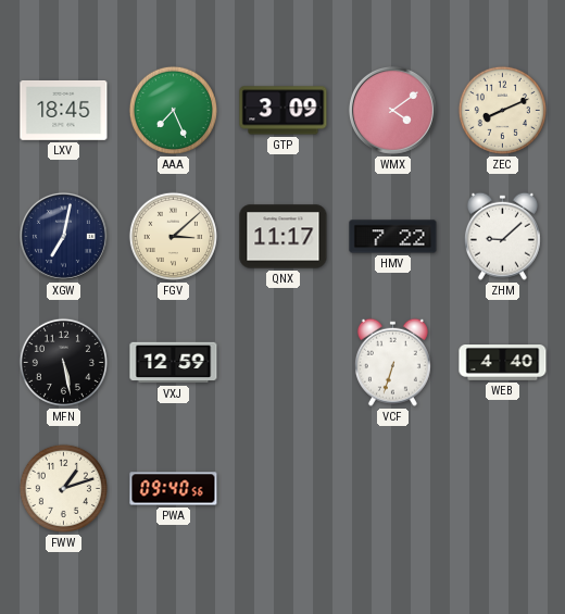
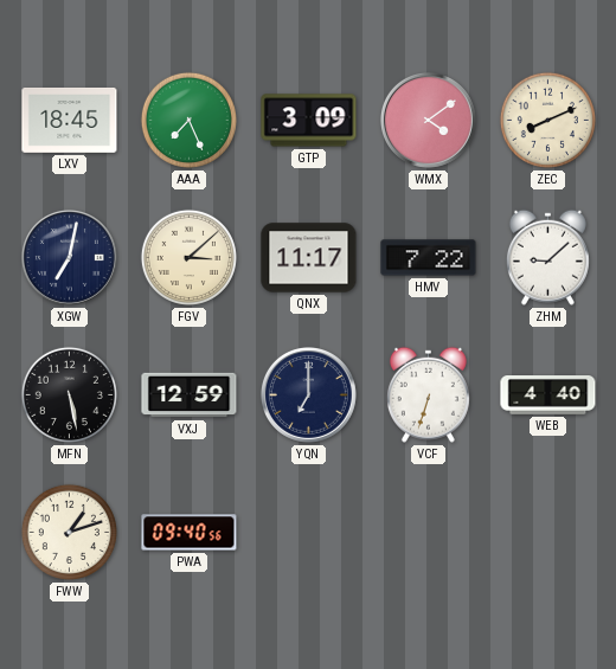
YQN: none -> 7:00
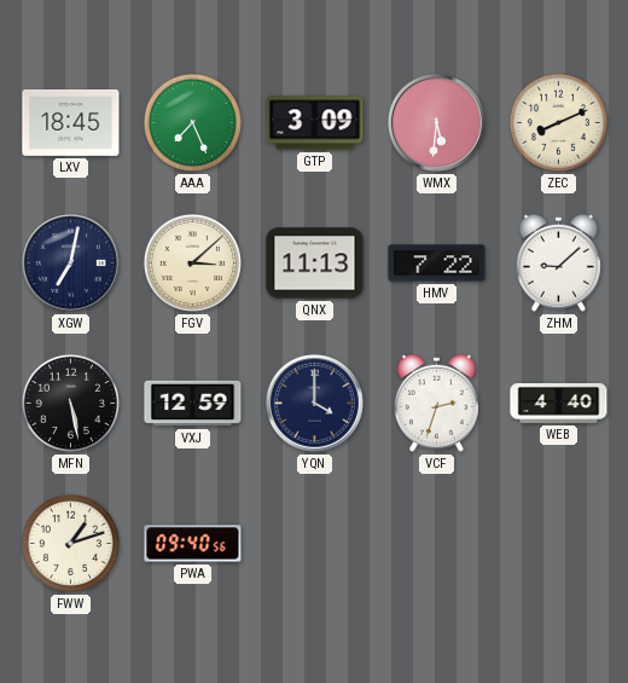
WMX: 4:09 -> 5:31
QNX: 11:17 -> 11:13
YQN: 7:00 -> 4:00
VCF: 6:33 -> 2:33
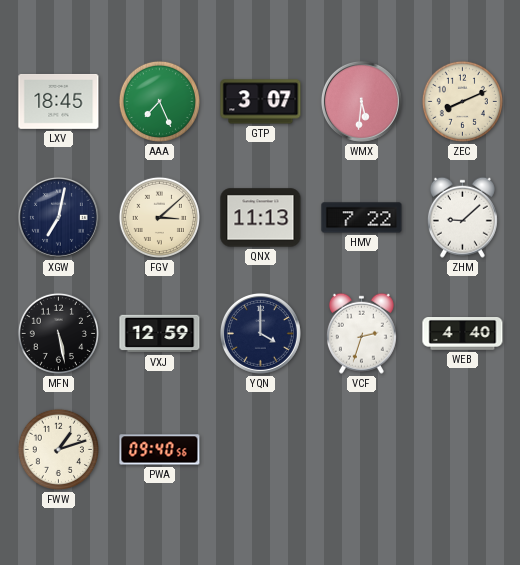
GTP: 3:09 -> 3:07
